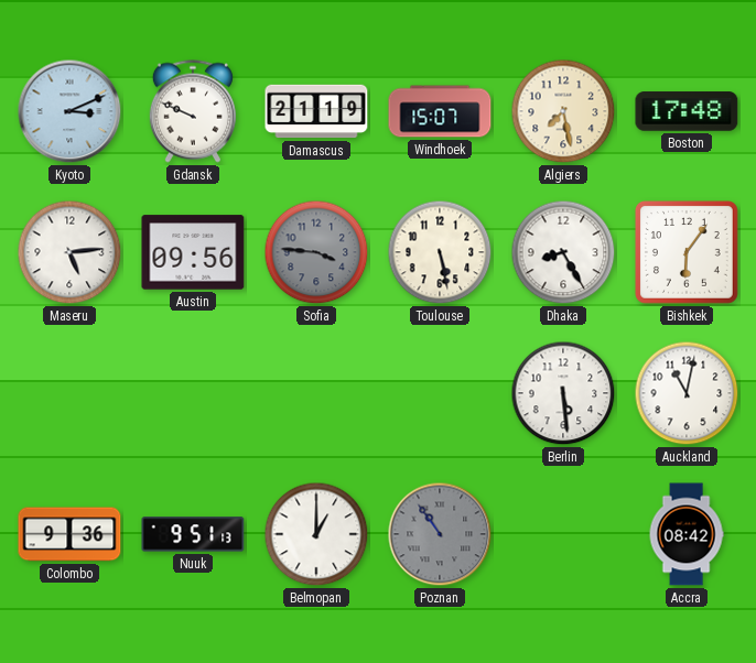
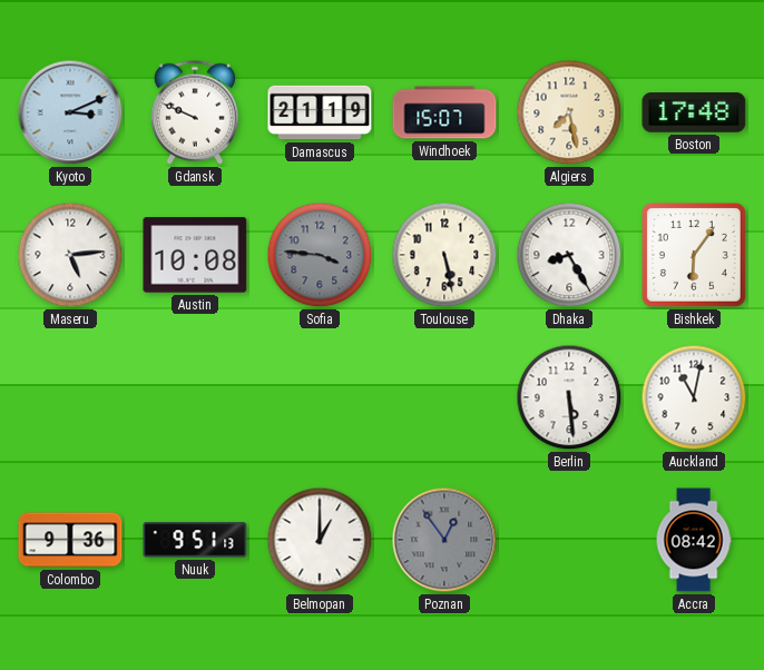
Austin: 09:56 -> 10:08
Poznan: 10:54 -> 12:54
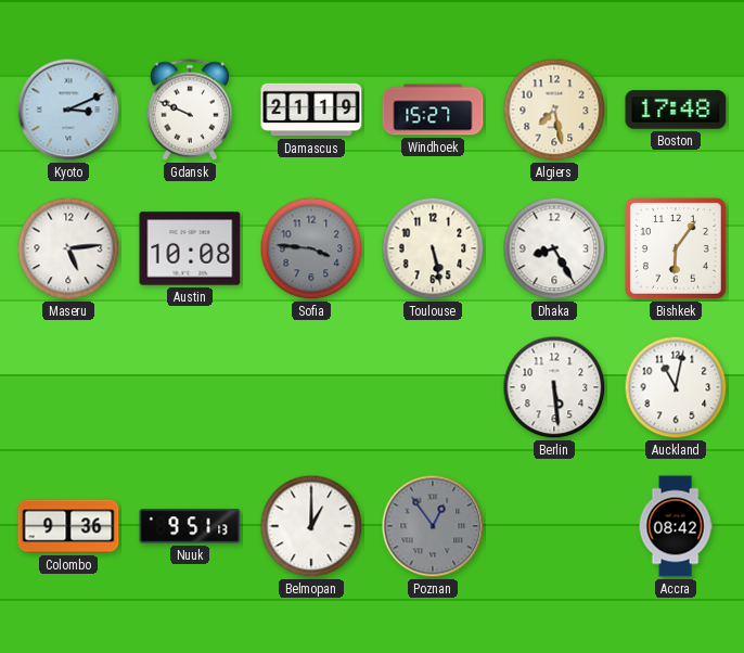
Windhoek: 15:07 -> 15:27
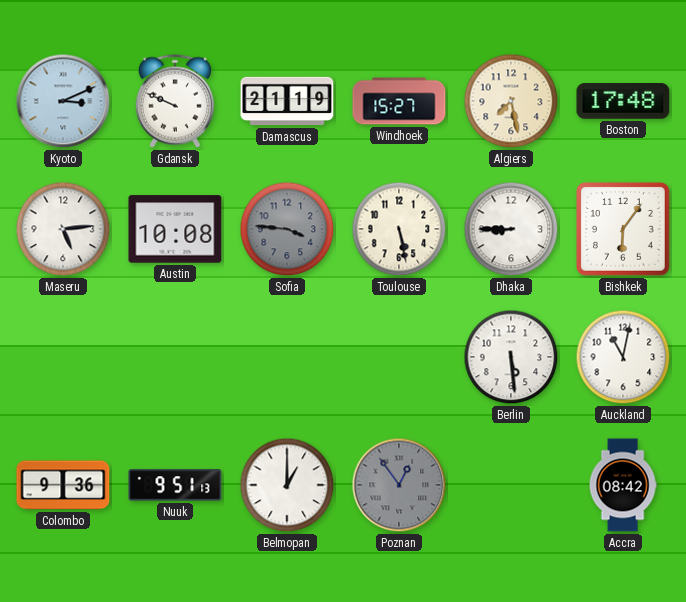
Dhaka: 8:25 -> 8:45
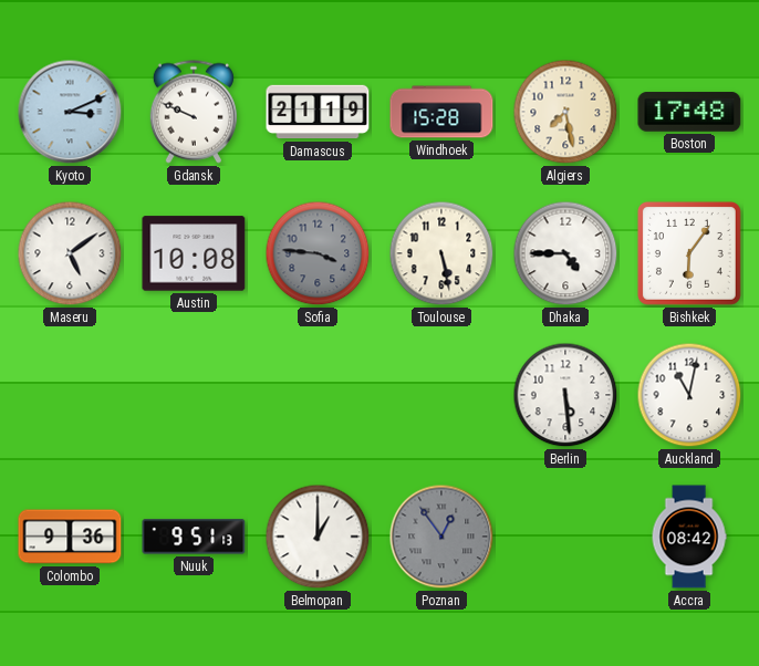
Windhoek: 15:27 -> 15:28
Maseru: 5:14 -> 5:09
Dhaka: 8:45 -> 4:45
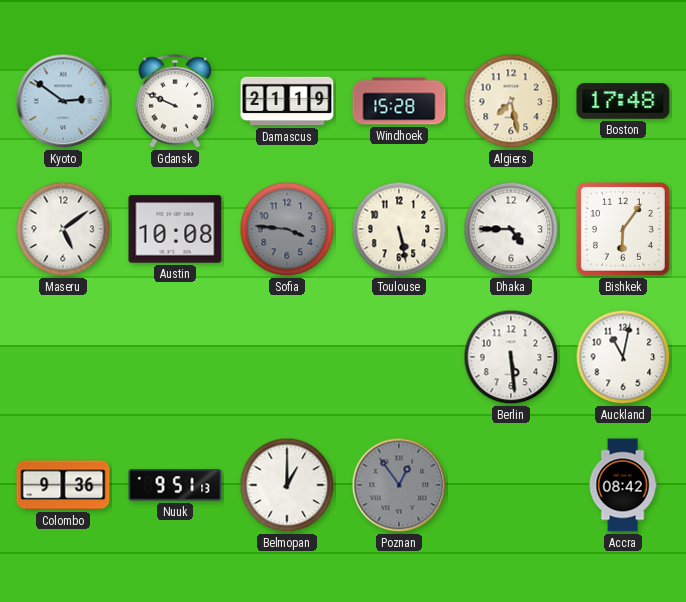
Kyoto: 3:11 -> 2:51
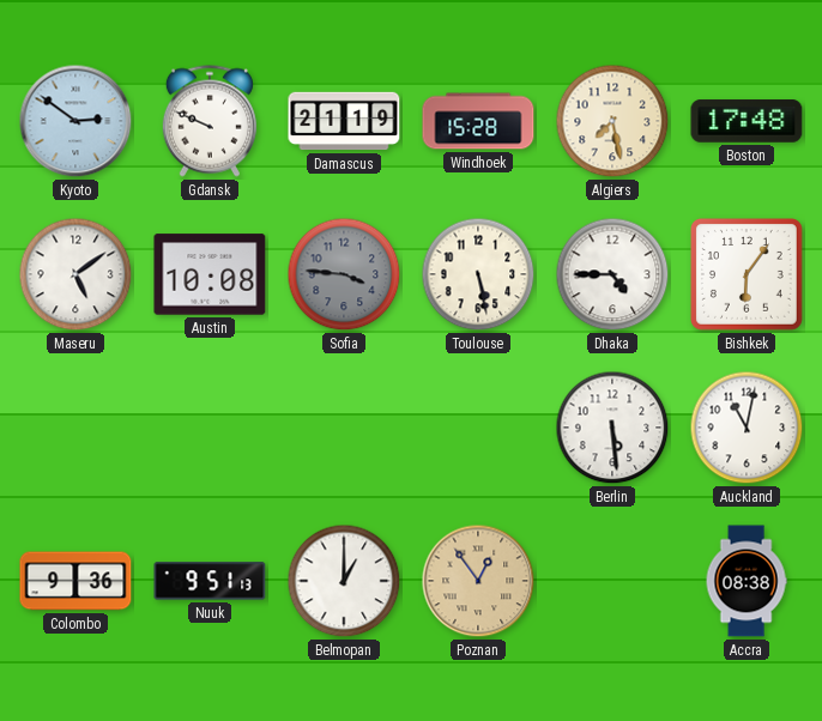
Poznan dial: grey -> champagne
Accra: 08:42 -> 08:38
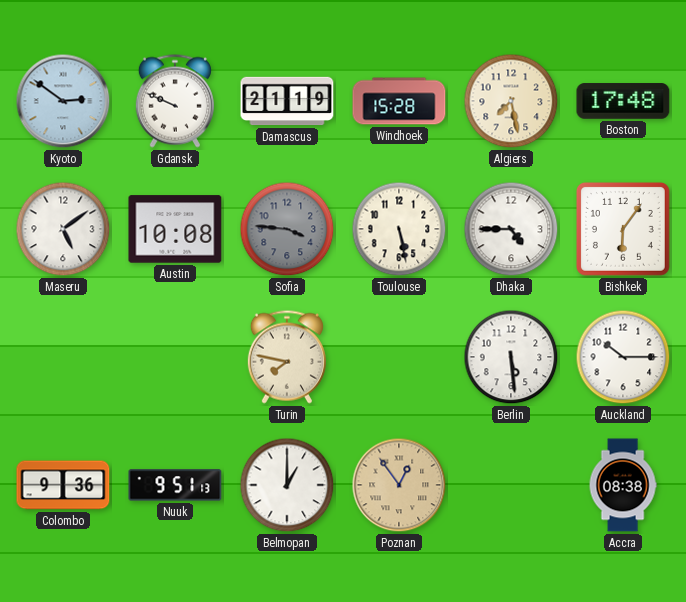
Turin: none -> 7:47
Auckland: 11:02 -> 10:15
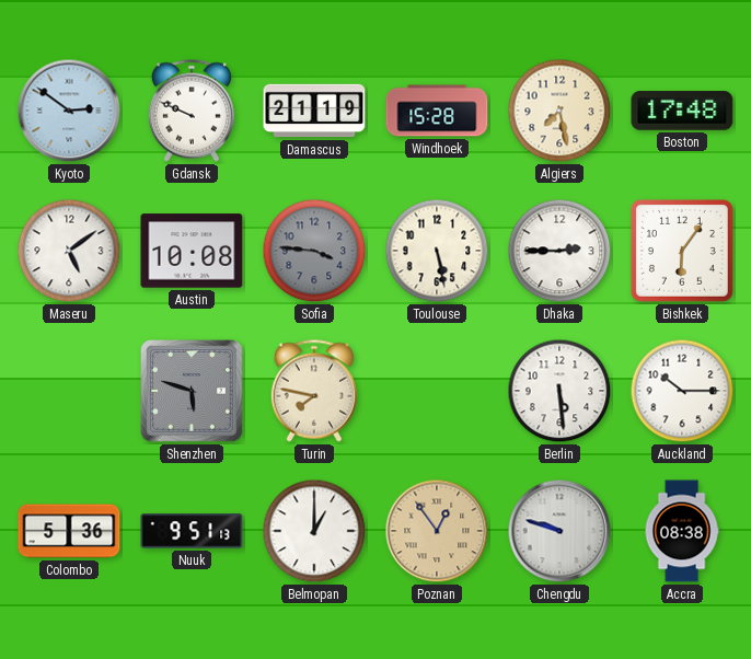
Dhaka: 4:45 -> 2:45
Shenzhen: none -> 5:48
Colombo: 9:36 -> 5:36
Chengdu: none -> 9:48
